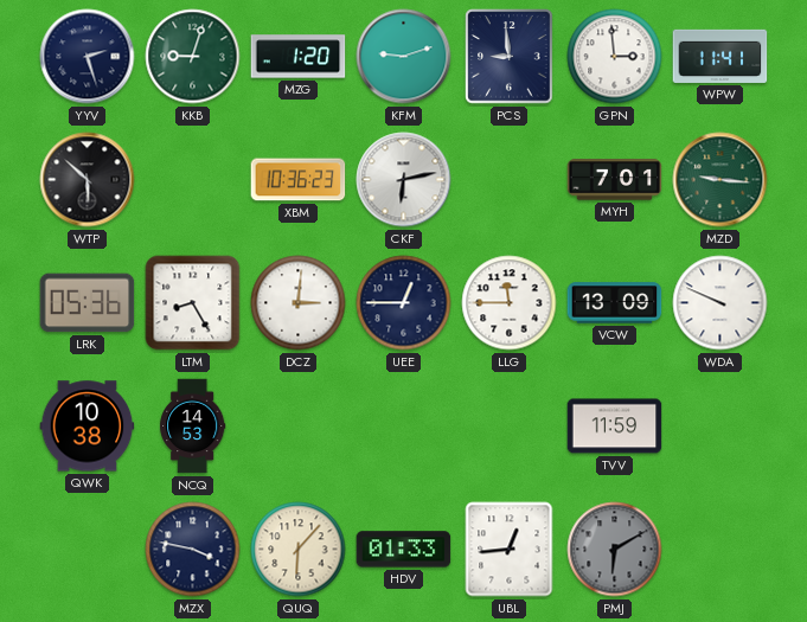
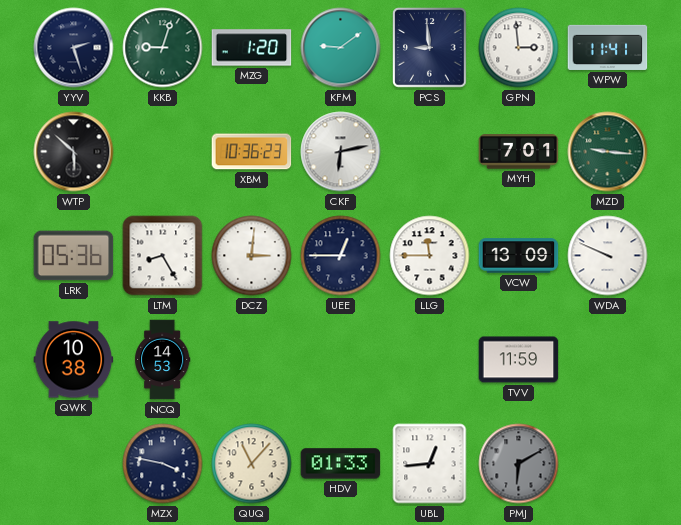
KFM: 9:12 -> 9:09
QUQ: 6:07 -> 11:07
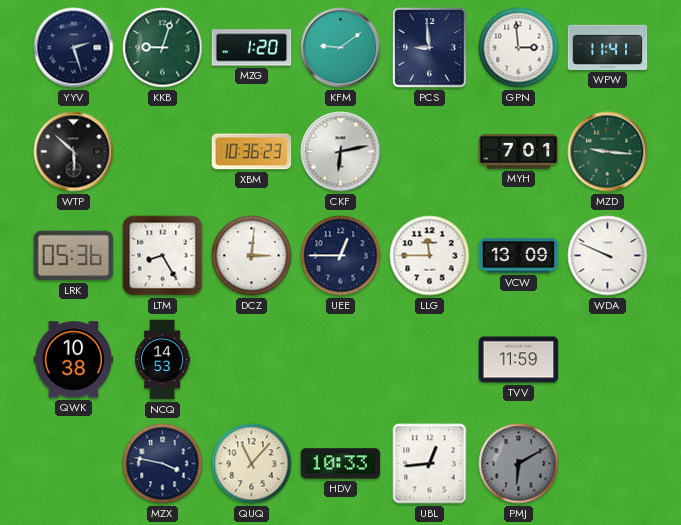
HDV: 01:33 -> 10:33
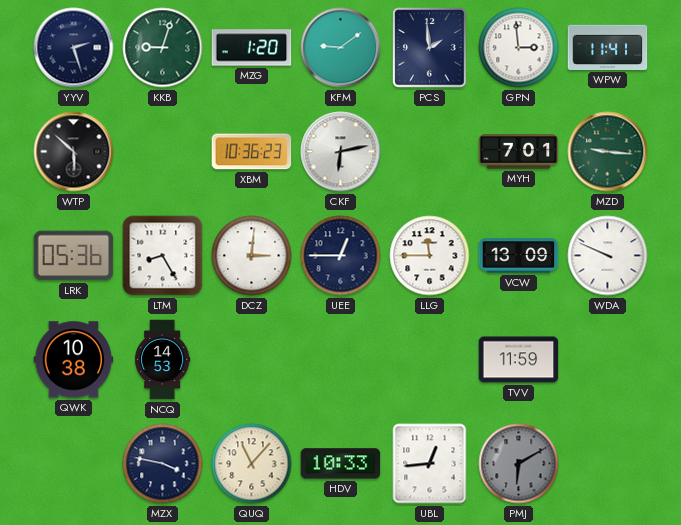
PCS: 8:59 -> 1:59
